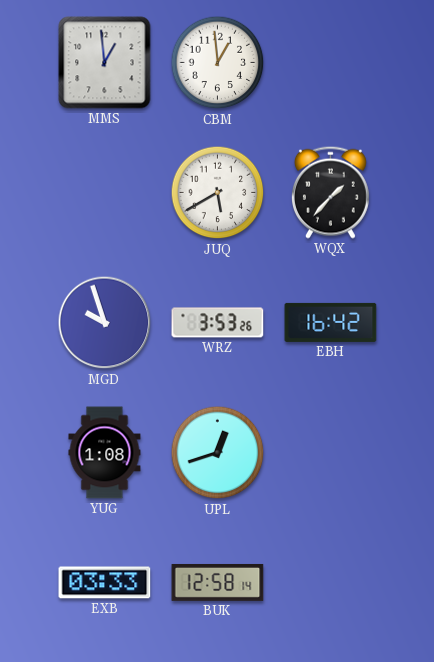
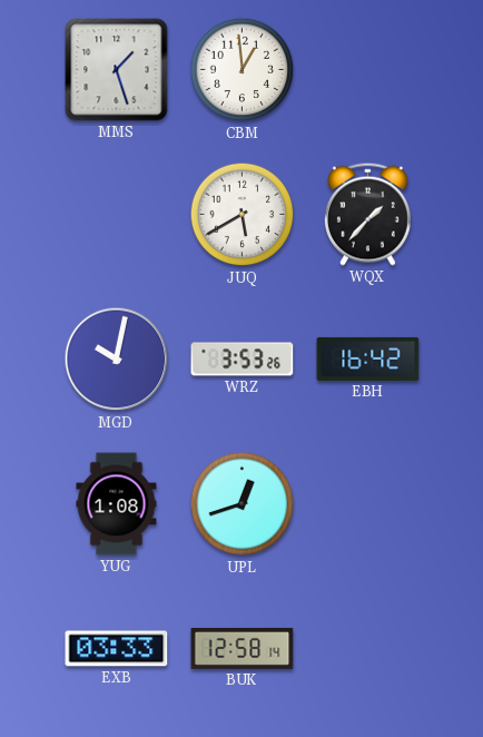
MMS: 12:59 -> 1:27
MGD: 9:57 -> 10:02
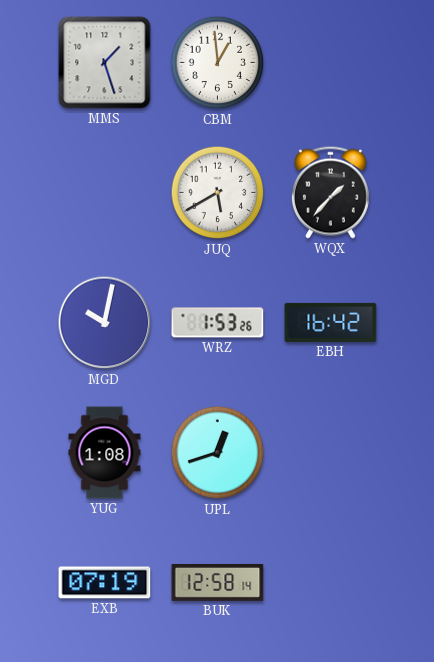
WRZ: 3:53 -> 1:53
EXB: 03:33 -> 07:19
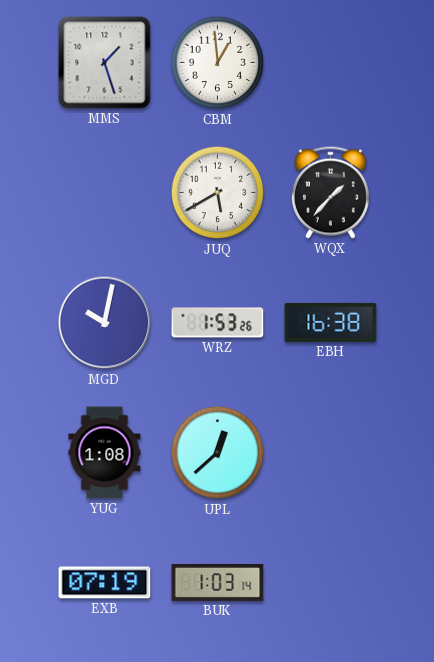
EBH: 16:42 -> 16:38
UPL: 12:42 -> 12:38
BUK: 12:58 -> 1:03
